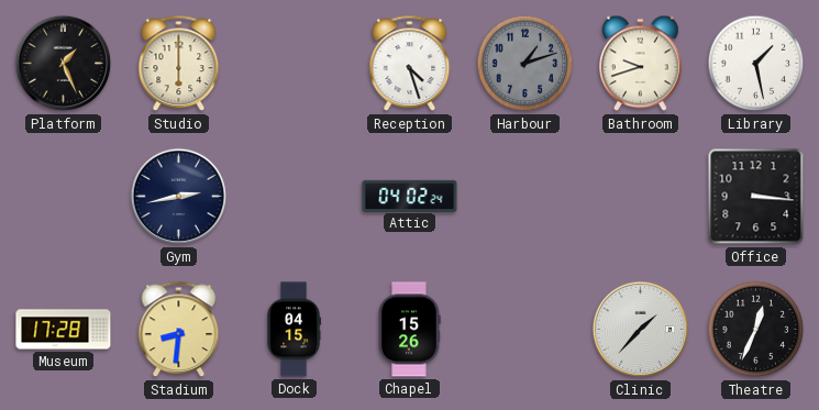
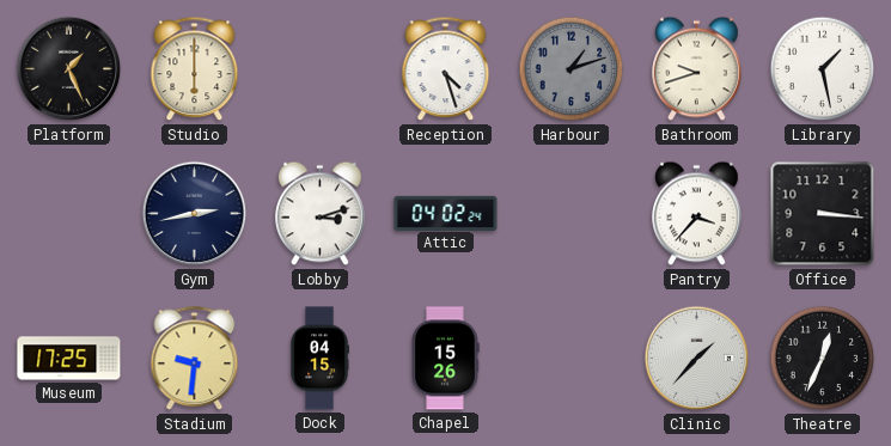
Lobby: none -> 3:12
Pantry: none -> 3:37
Museum: 17:28 -> 17:25
Stadium: 8:31 -> 9:31
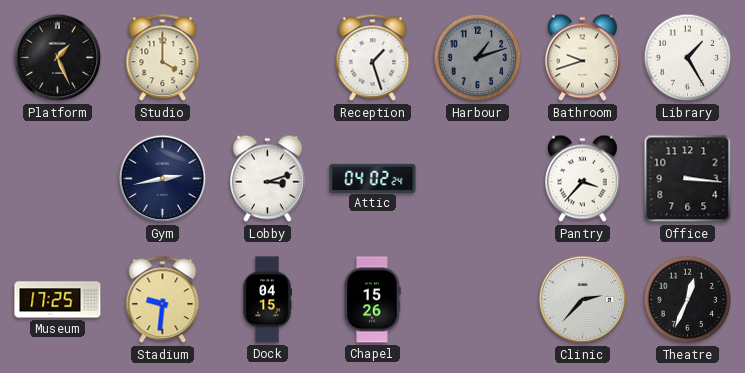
Studio: 6:00 -> 4:00
Reception: 4:27 -> 1:27
Library: 1:28 -> 1:25
Clinic: 1:37 -> 2:37
